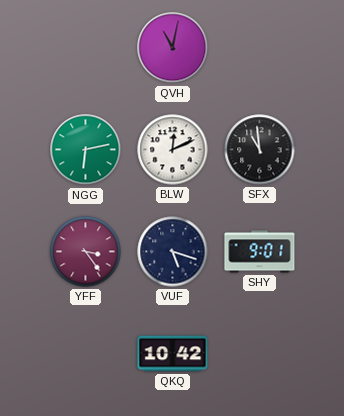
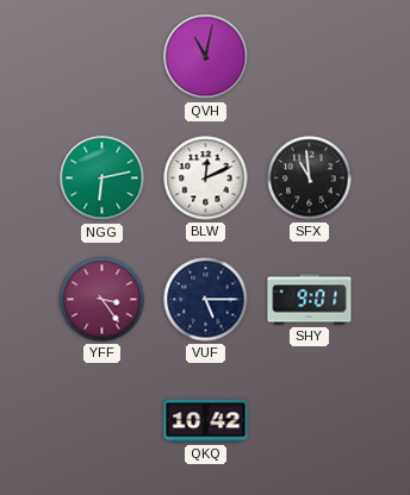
VUF: 5:18 -> 5:15
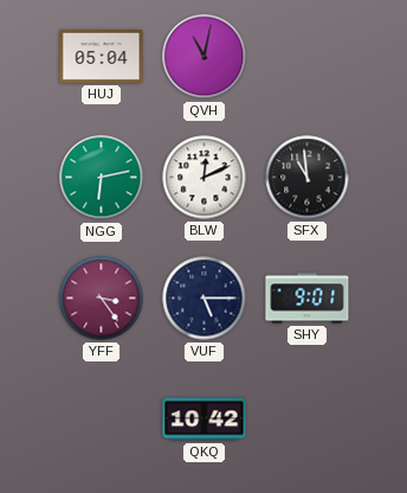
HUJ: none -> 05:04
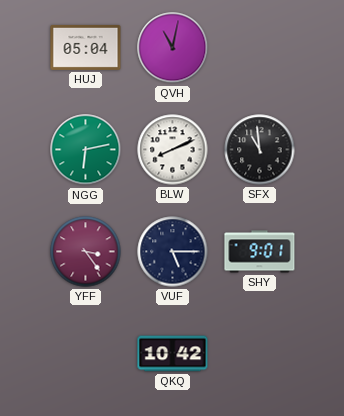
BLW: 12:11 -> 8:11
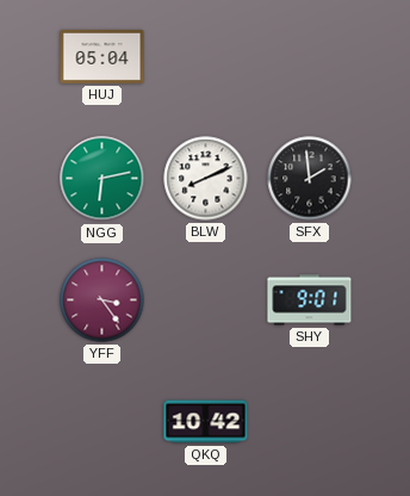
QVH: 11:02 -> none
SFX: 10:59 -> 1:59
VUF: 5:15 -> none
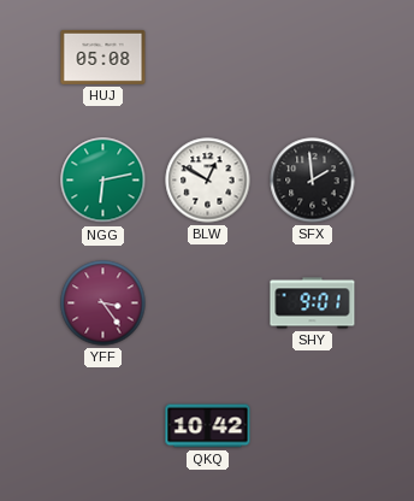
HUJ: 05:04 -> 05:08
BLW: 8:11 -> 12:50
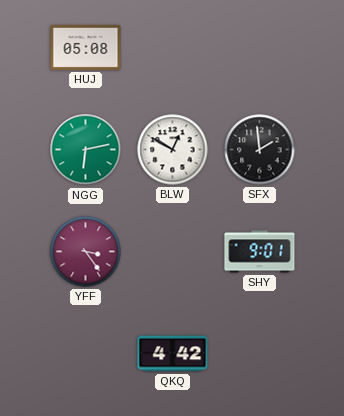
QKQ: 10:42 -> 4:42
